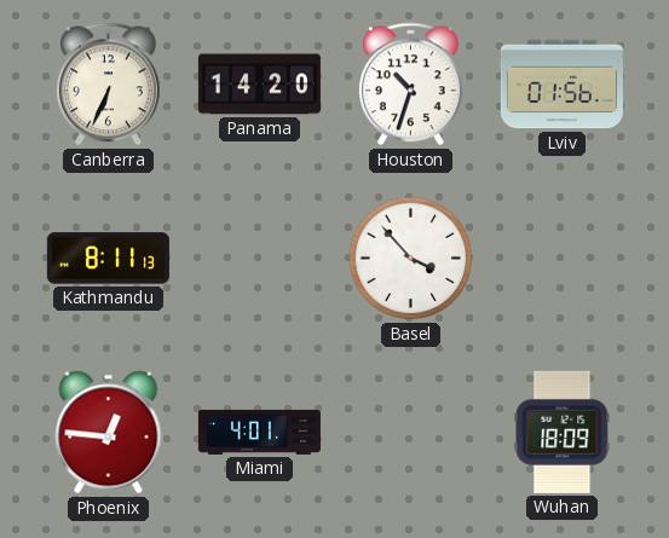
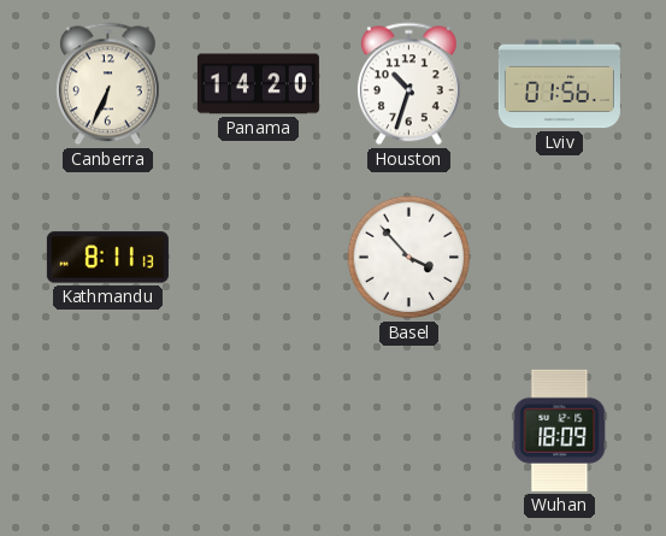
Phoenix: 12:46 -> none
Miami: 4:01 -> none
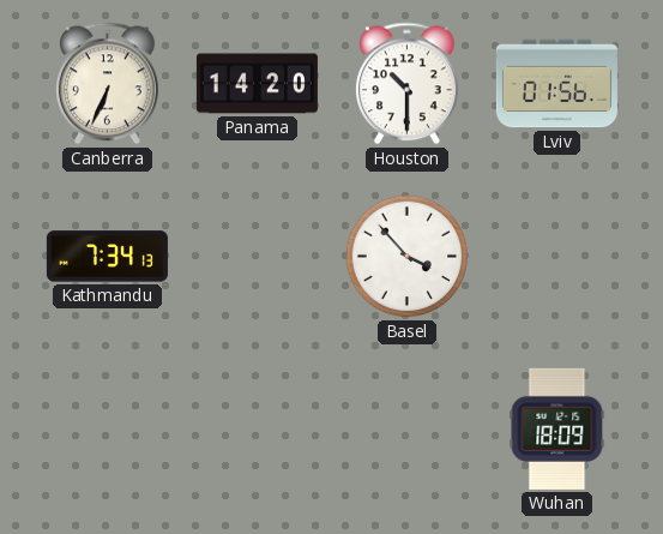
Houston: 10:33 -> 10:30
Kathmandu: 8:11 -> 7:34
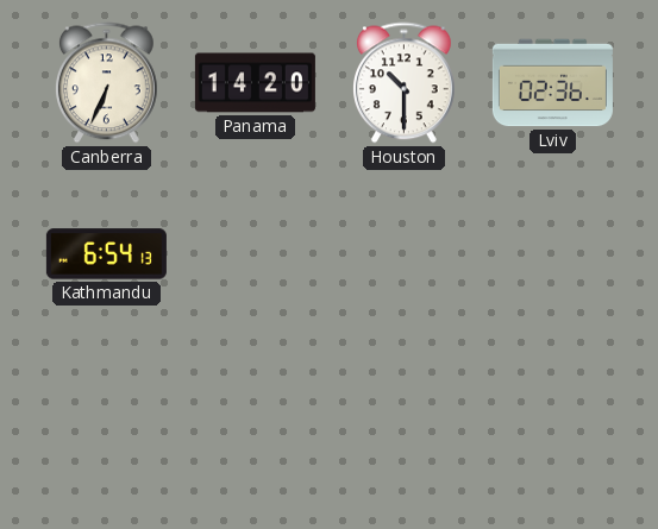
Lviv: 01:56 -> 02:36
Kathmandu: 7:34 -> 6:54
Basel: 3:53 -> none
Wuhan: 18:09 -> none
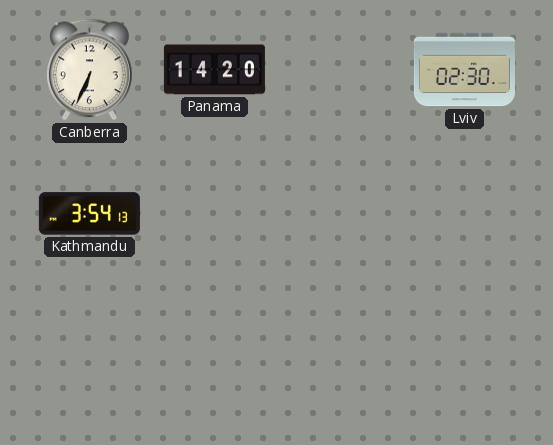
Houston: 10:30 -> none
Lviv: 02:36 -> 02:30
Kathmandu: 6:54 -> 3:54
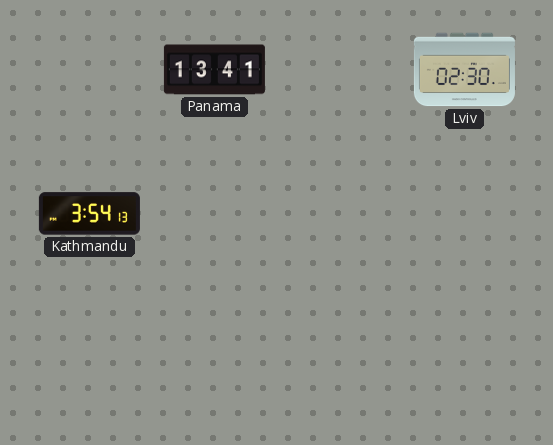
Canberra: 6:34 -> none
Panama: 14:20 -> 13:41
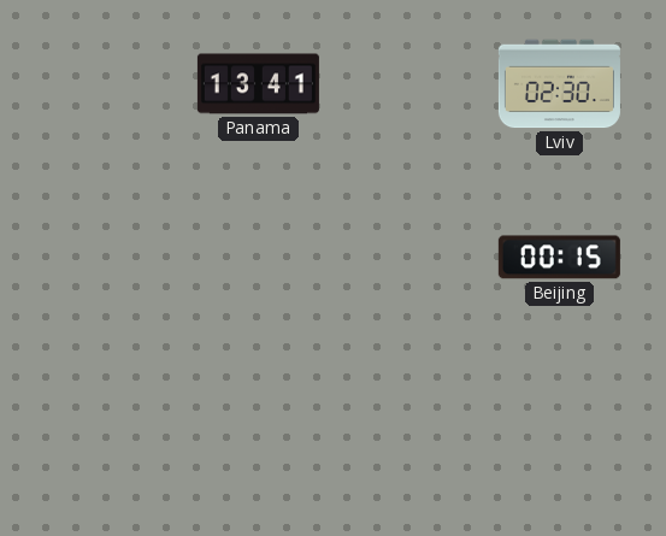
Kathmandu: 3:54 -> none
Beijing: none -> 00:15
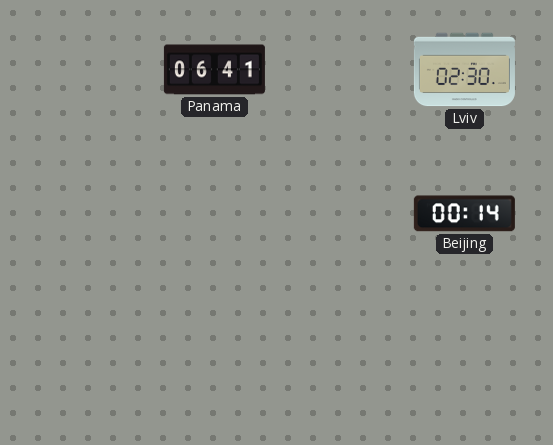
Panama: 13:41 -> 06:41
Beijing: 00:15 -> 00:14
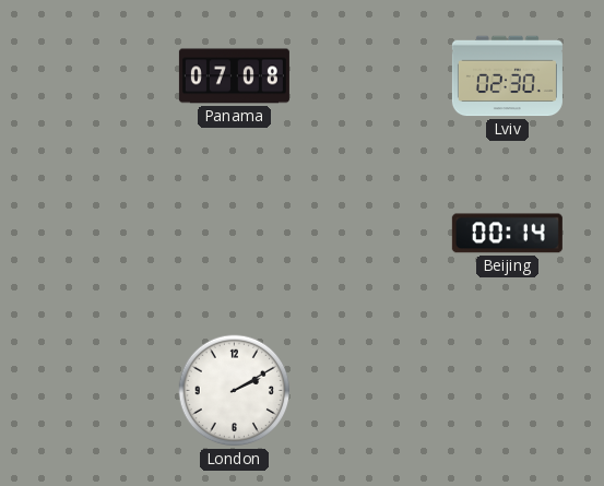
Panama: 06:41 -> 07:08
London: none -> 2:10
